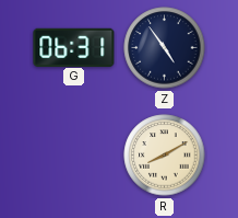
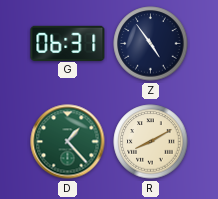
D: none -> 1:23
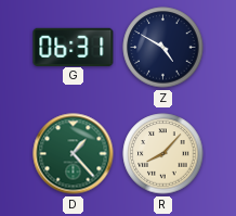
Z: 4:54 -> 4:50
R: 8:10 -> 8:07
